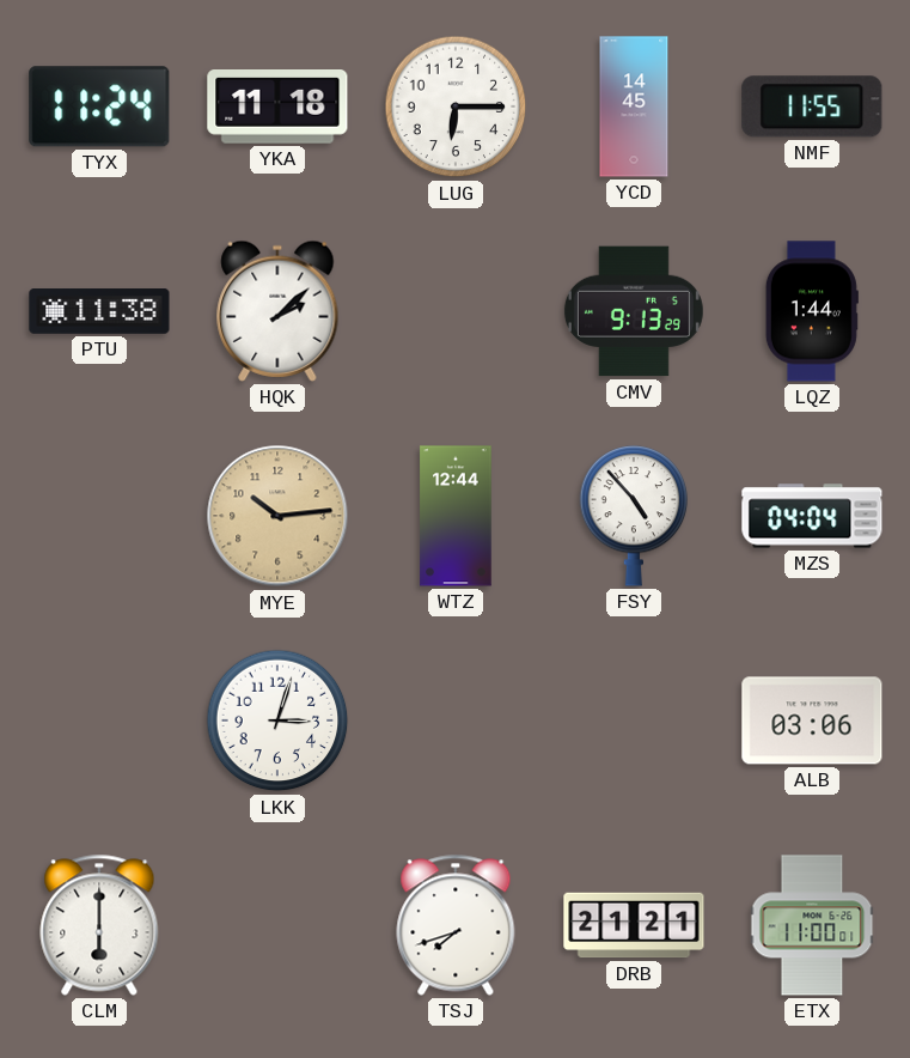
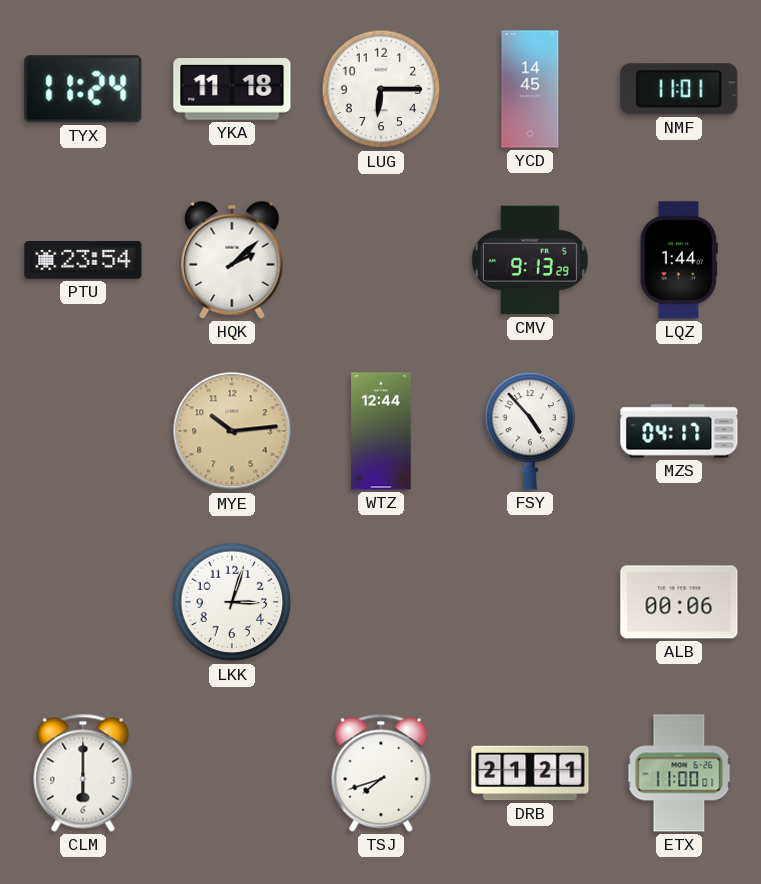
NMF: 11:55 -> 11:01
PTU: 11:38 -> 23:54
MZS: 04:04 -> 04:17
ALB: 03:06 -> 00:06
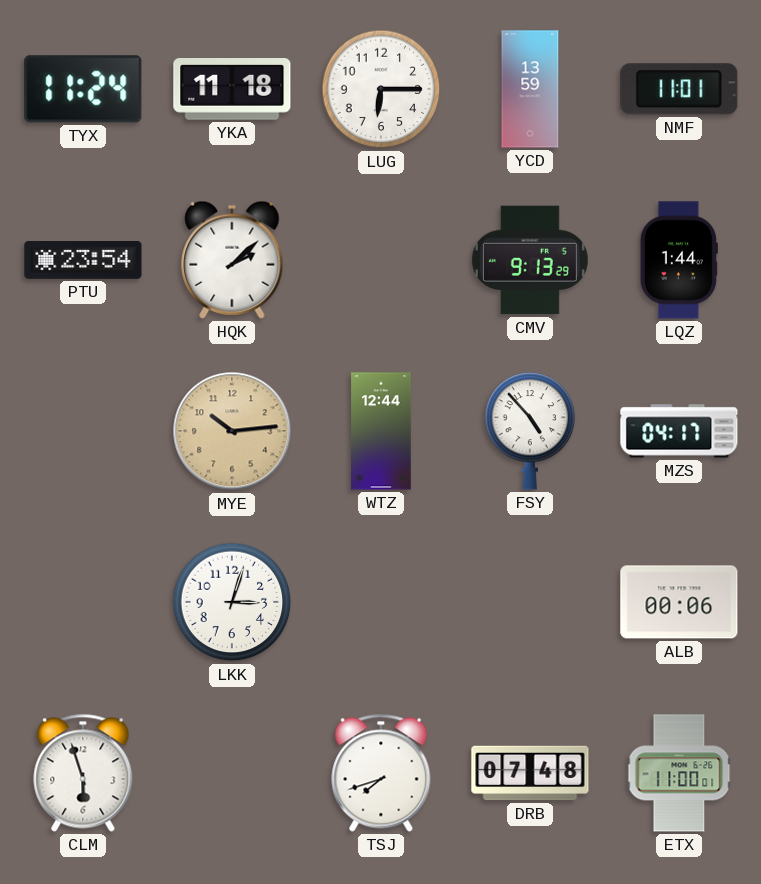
YCD: 14:45 -> 13:59
CLM: 6:00 -> 5:57
DRB: 21:21 -> 07:48
